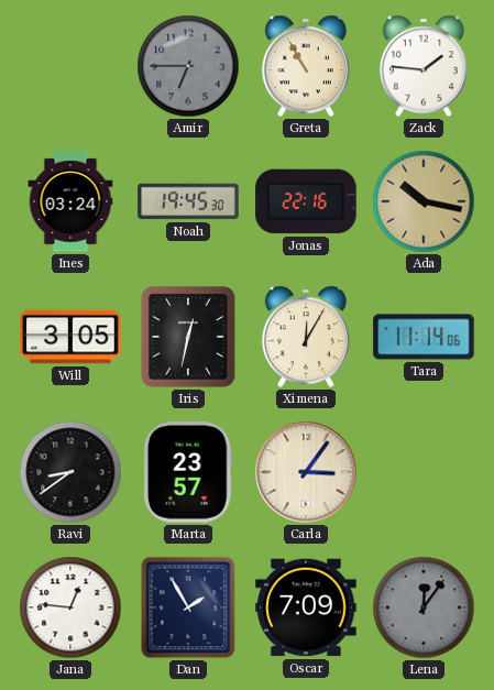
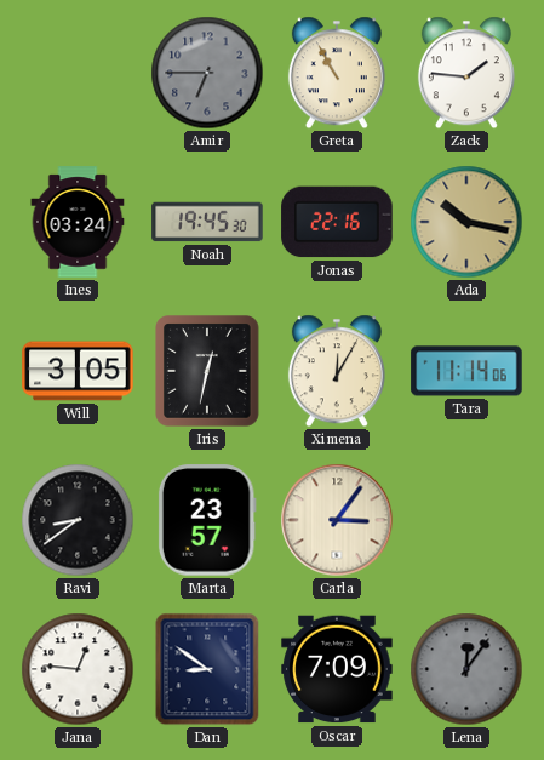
Dan: 1:55 -> 8:51
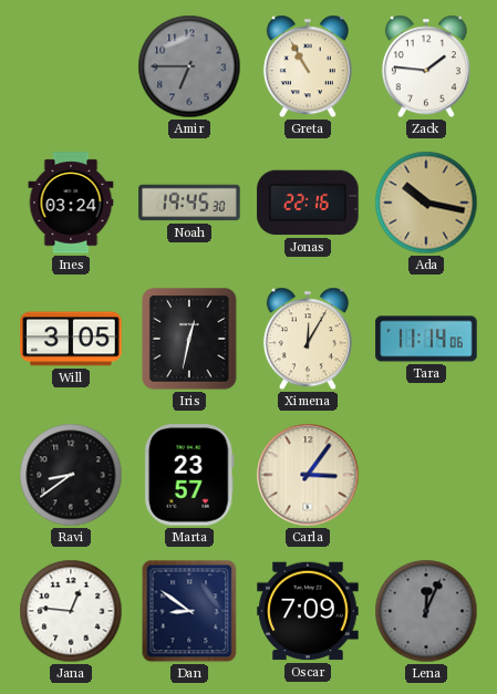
Lena: 12:06 -> 12:04
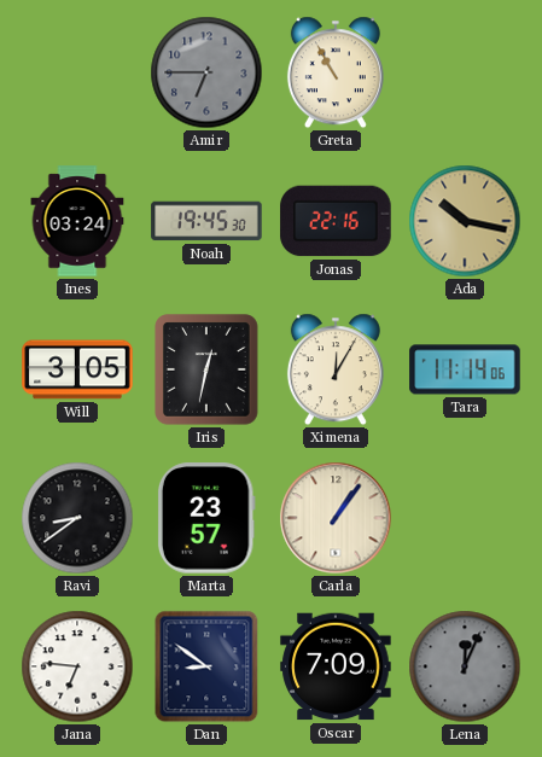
Zack: 1:46 -> none
Carla: 3:06 -> 1:06
Jana: 12:46 -> 6:46
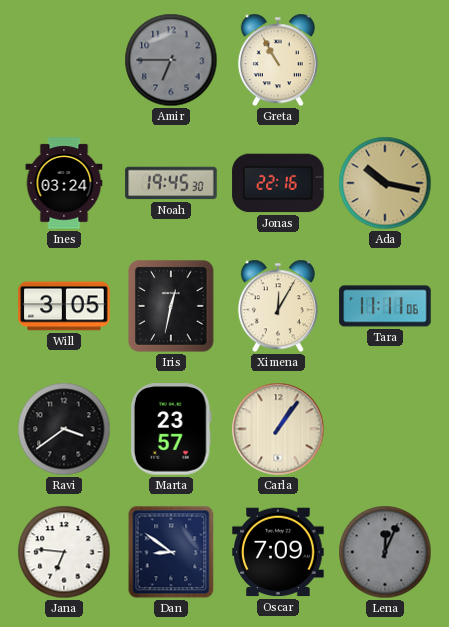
Tara: 11:14 -> 11:11
Ravi: 8:39 -> 3:39
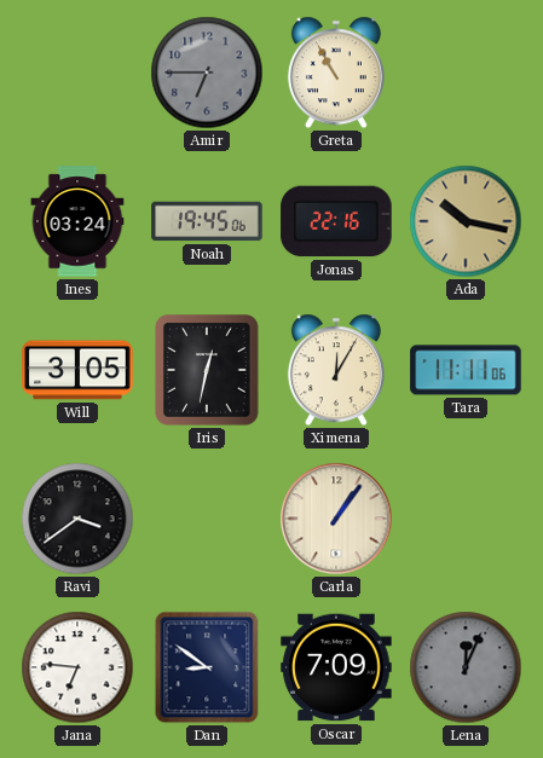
Noah: 19:45:30 -> 19:45:06
Marta: 23:57 -> none
